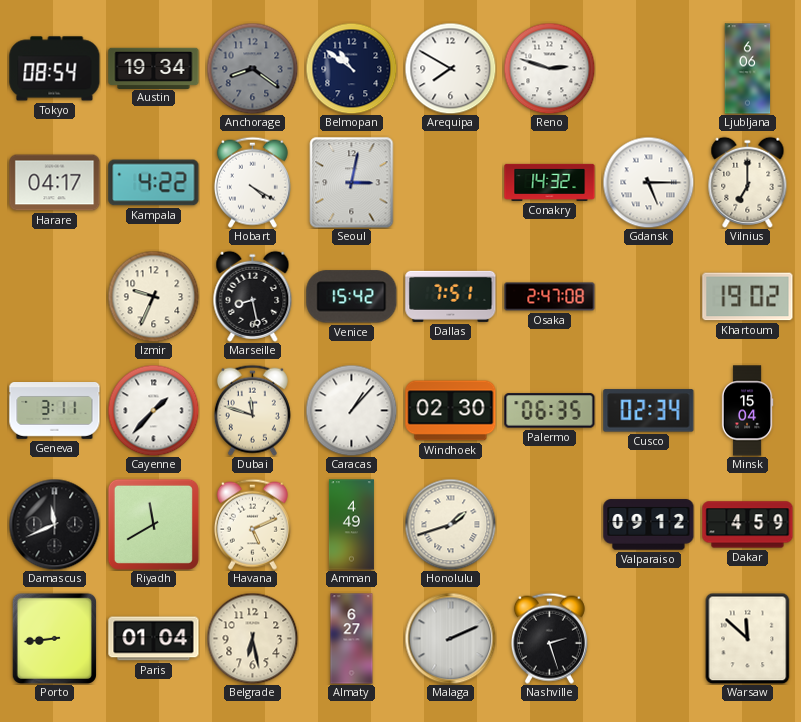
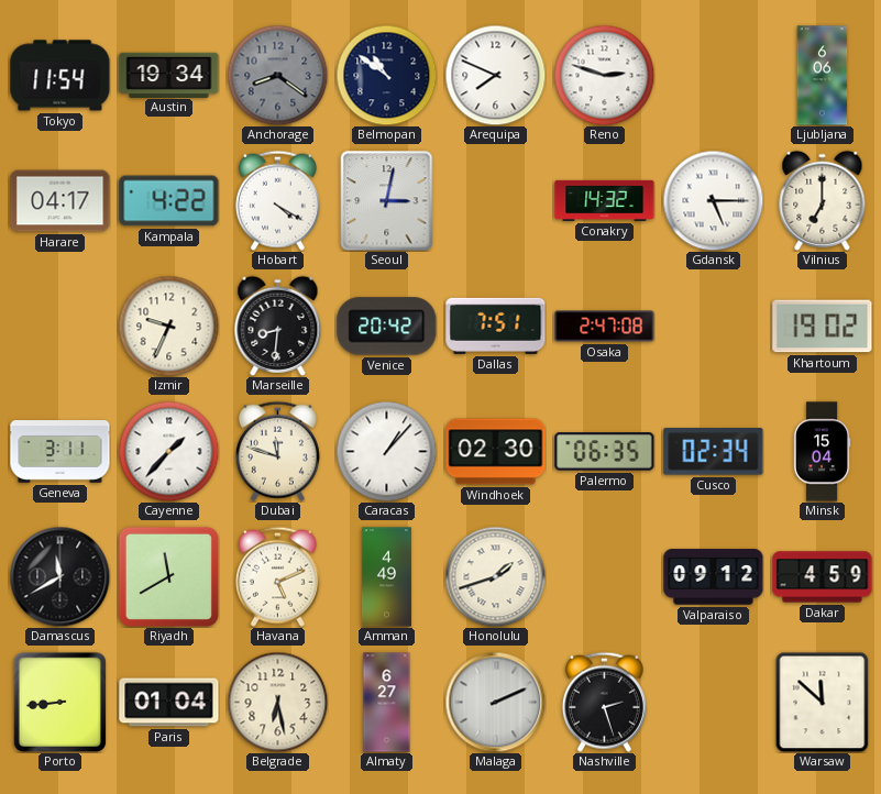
Tokyo: 08:54 -> 11:54
Arequipa: 7:50 -> 7:49
Marseille: 8:28 -> 8:31
Venice: 15:42 -> 20:42
Damascus: 11:41 -> 11:40
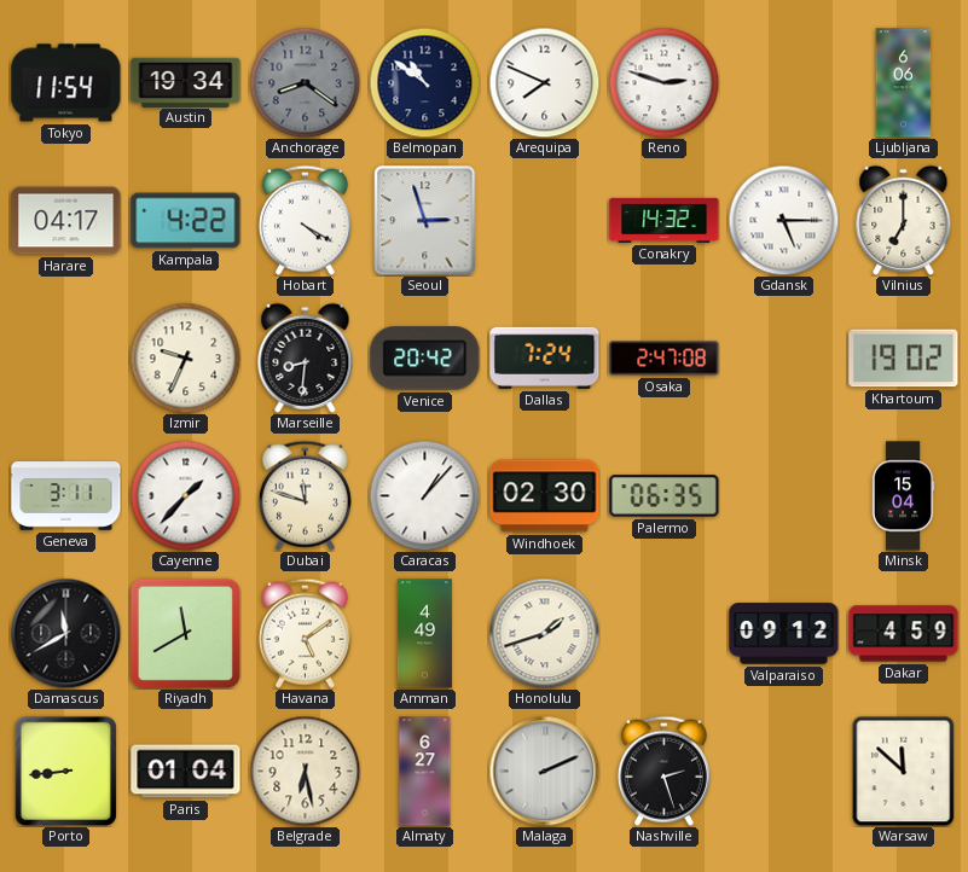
Seoul: 3:02 -> 2:57
Dallas: 7:51 -> 7:24
Cusco: 02:34 -> none
Havana: 5:11 -> 5:09
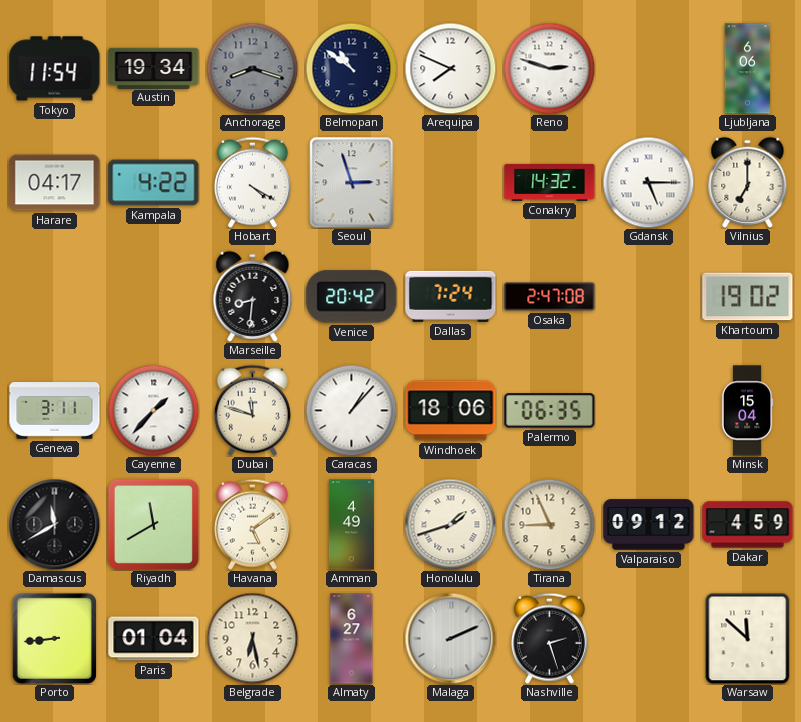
Anchorage: 8:21 -> 8:18
Izmir: 9:34 -> none
Windhoek: 02:30 -> 18:06
Tirana: none -> 8:56
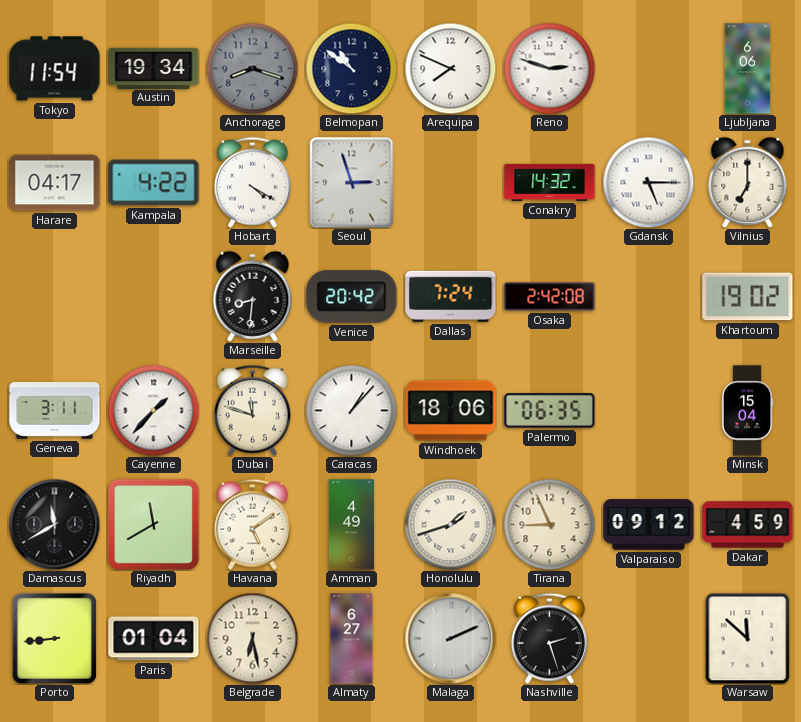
Osaka: 2:47 -> 2:42
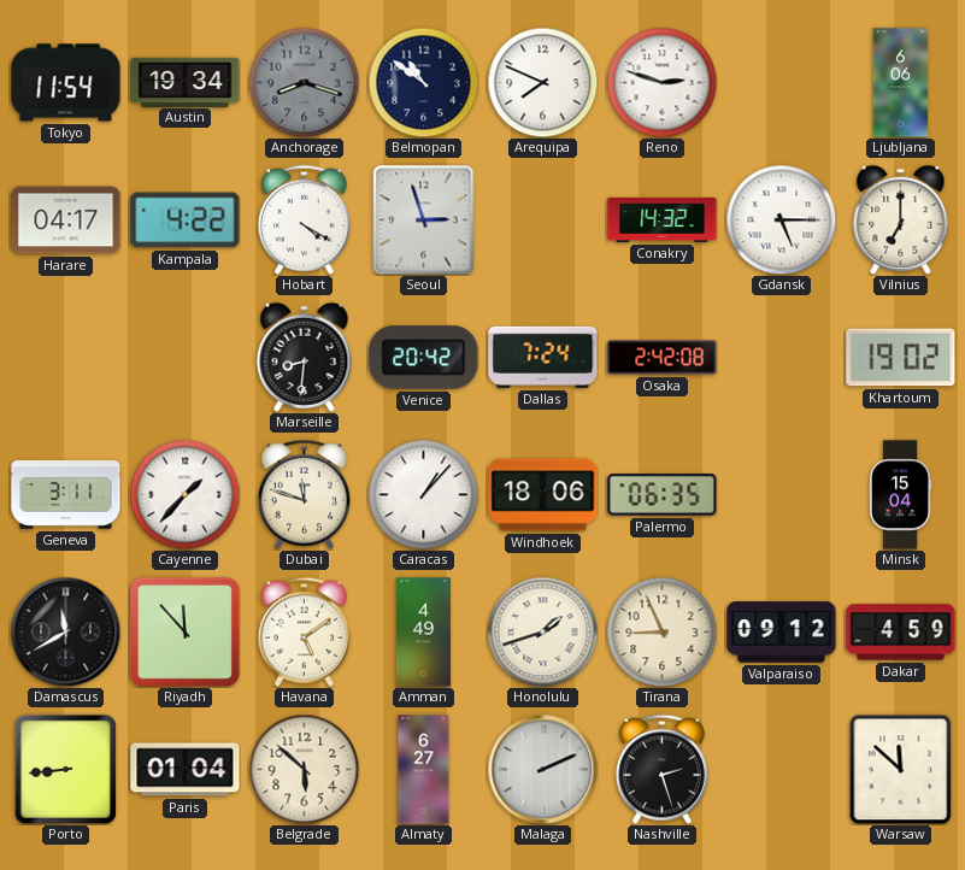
Riyadh: 11:40 -> 11:53
Belgrade: 6:28 -> 5:52
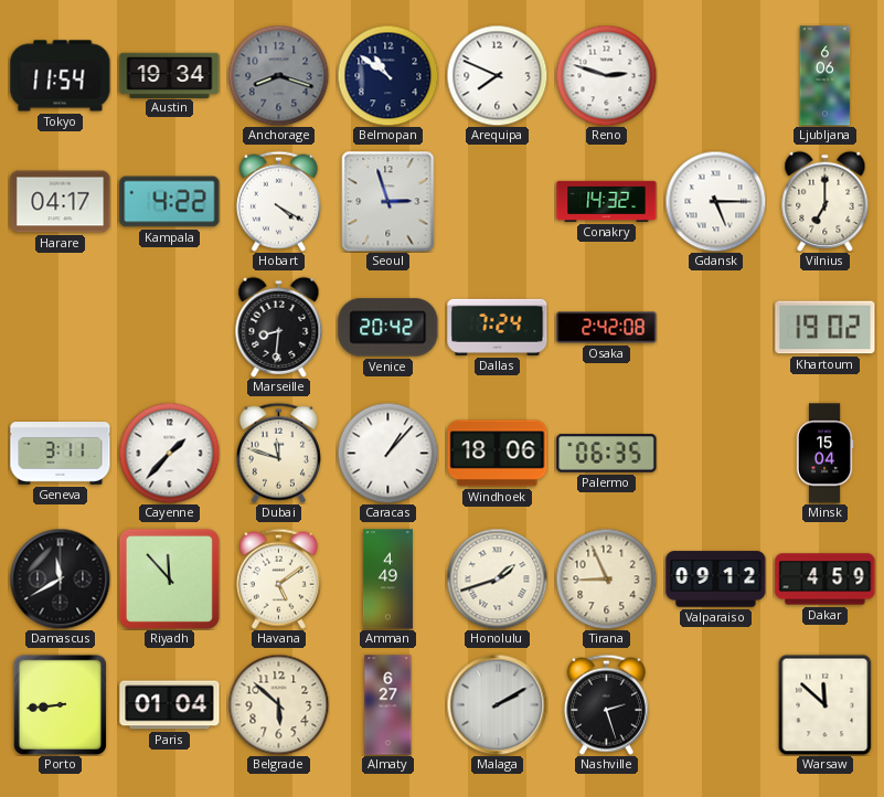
Malaga: 2:11 -> 2:10
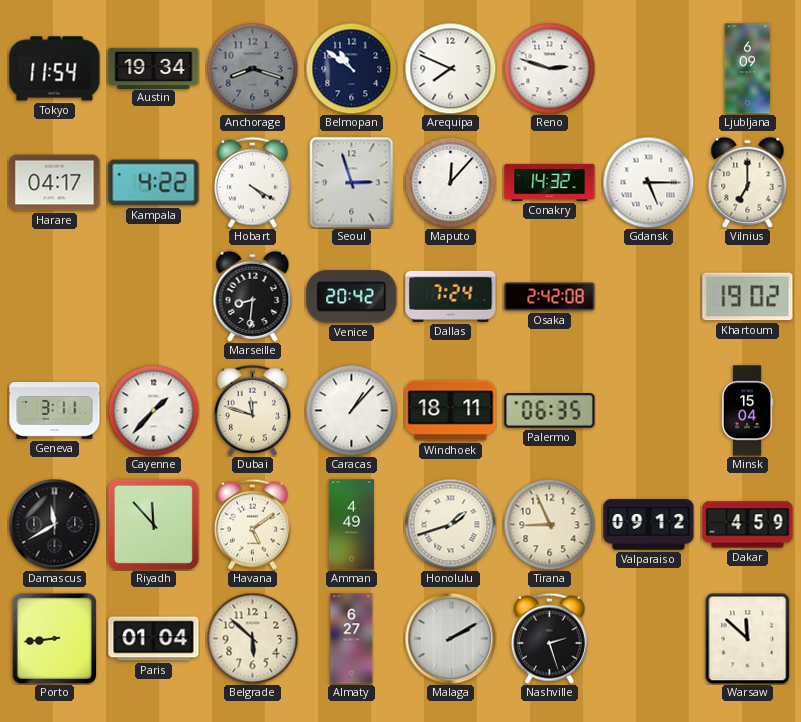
Ljubljana: 6:06 -> 6:09
Maputo: none -> 12:07
Windhoek: 18:06 -> 18:11
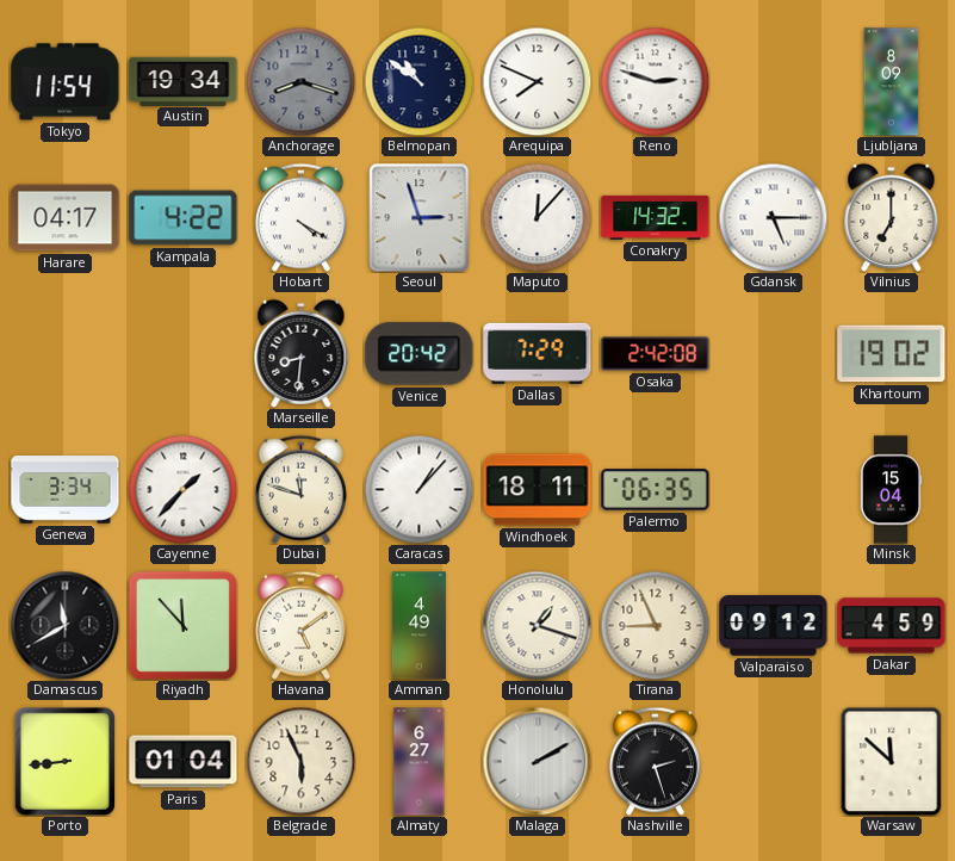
Ljubljana: 6:09 -> 8:09
Dallas: 7:24 -> 7:29
Geneva: 3:11 -> 3:34
Honolulu: 1:42 -> 1:18
Belgrade: 5:52 -> 5:56
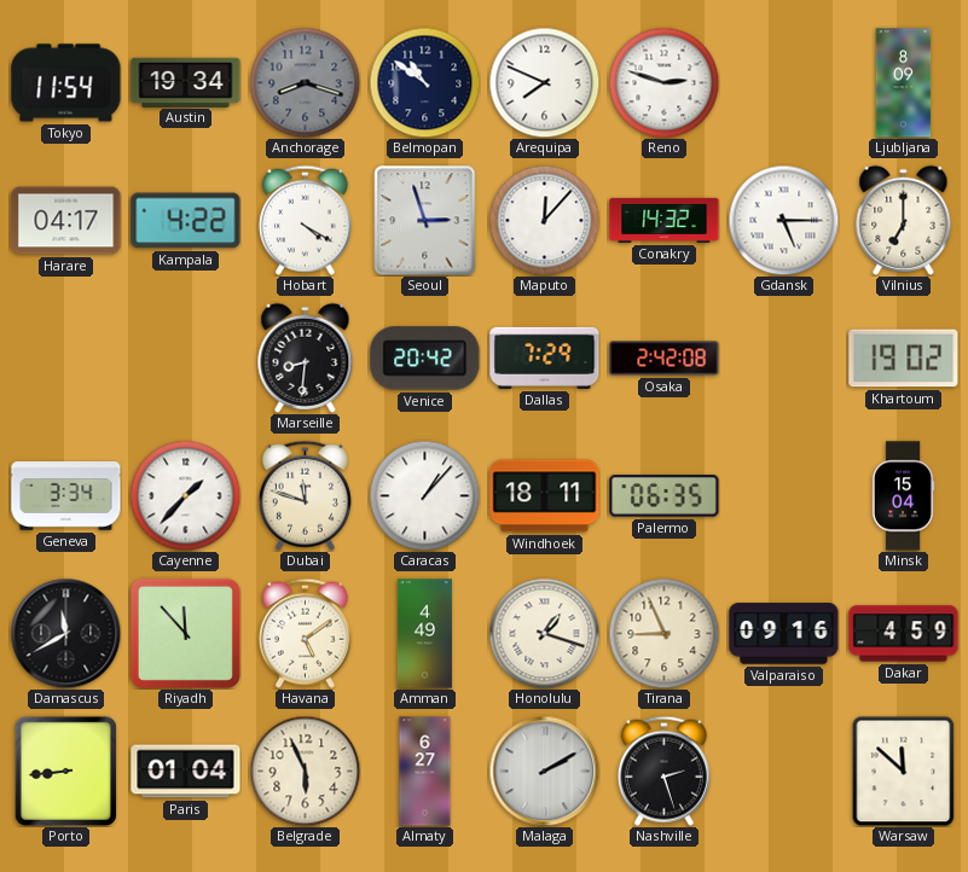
Valparaiso: 09:12 -> 09:16
